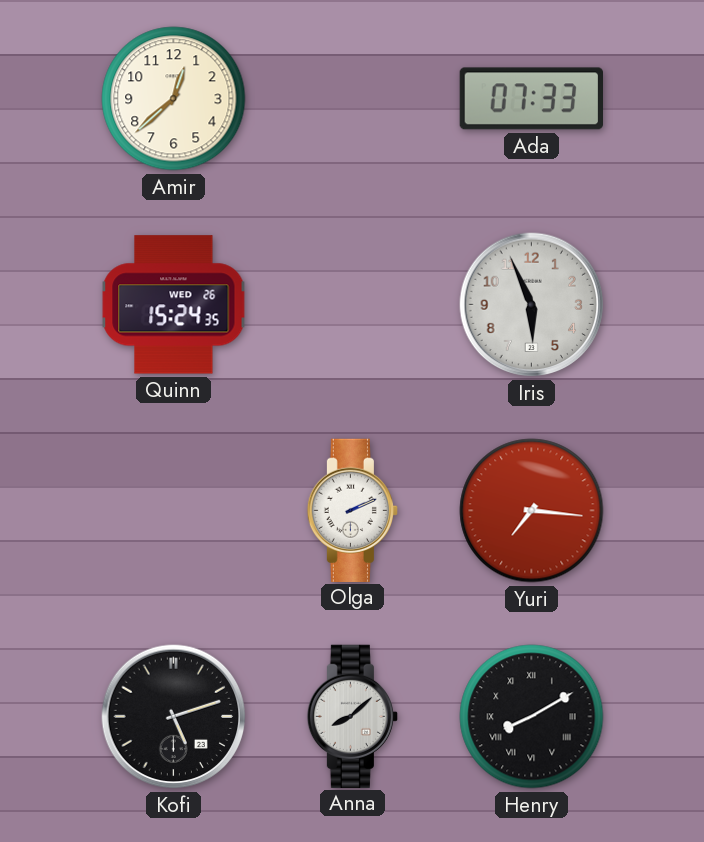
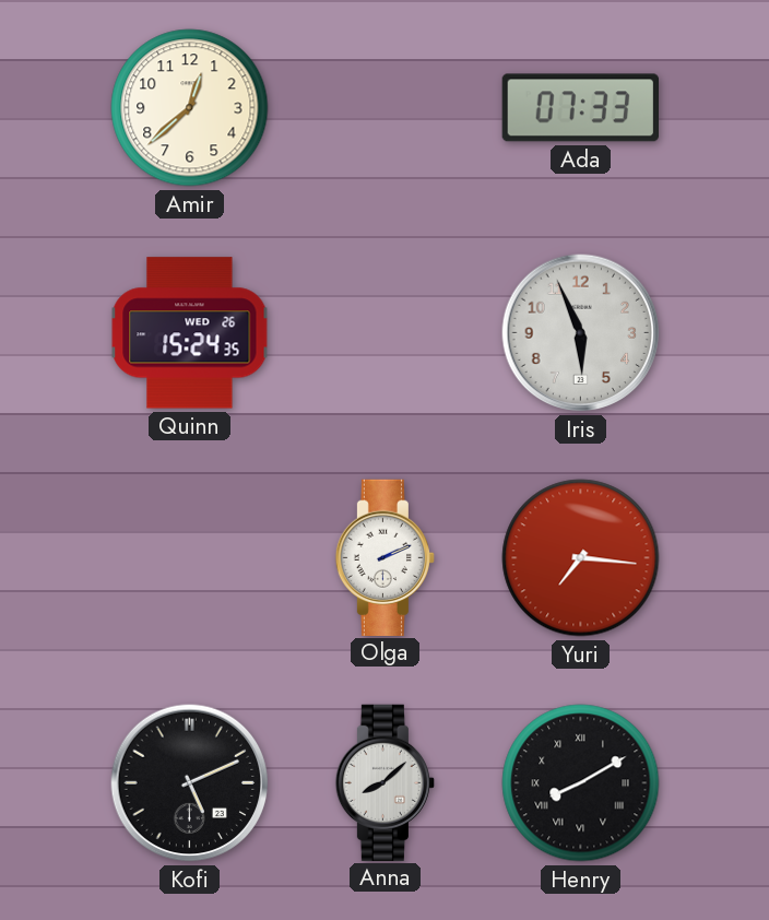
Kofi: 5:12 -> 5:11
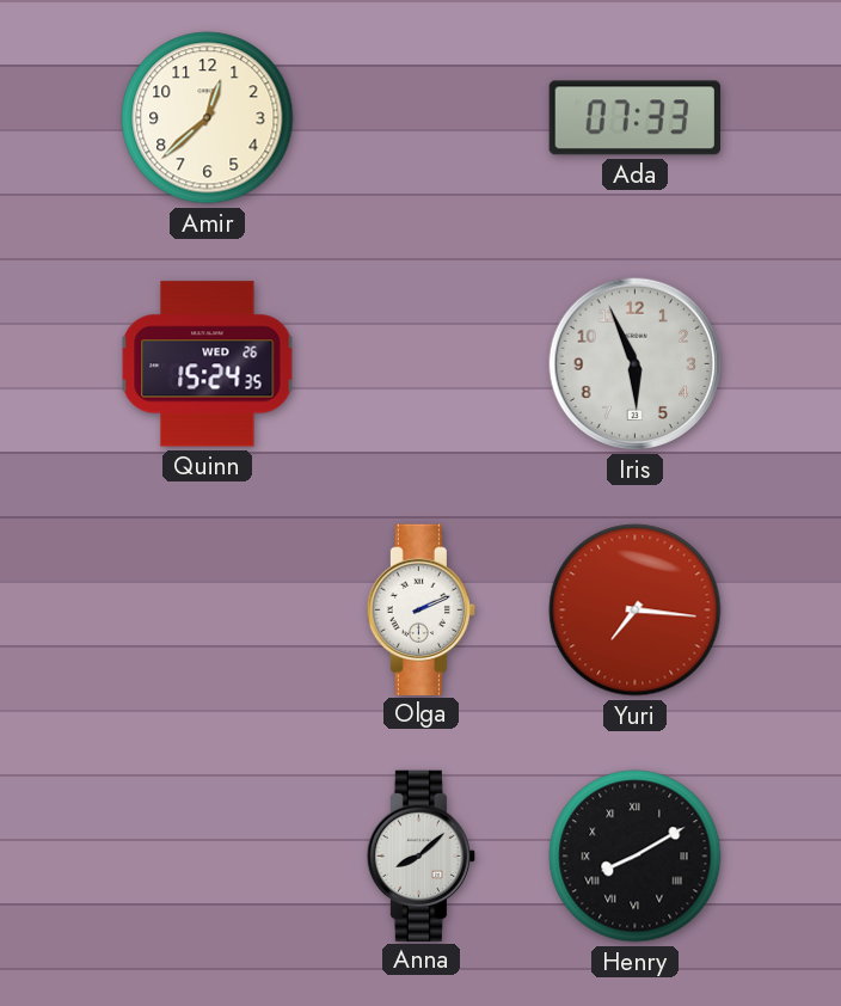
Kofi: 5:11 -> none
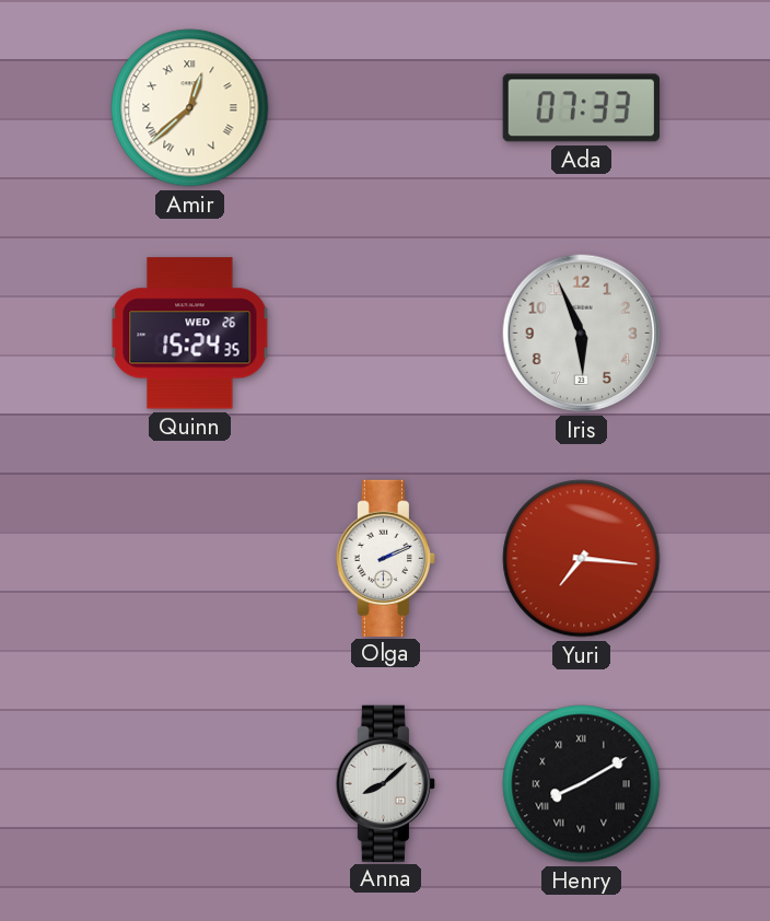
Amir numerals: Arabic -> Roman
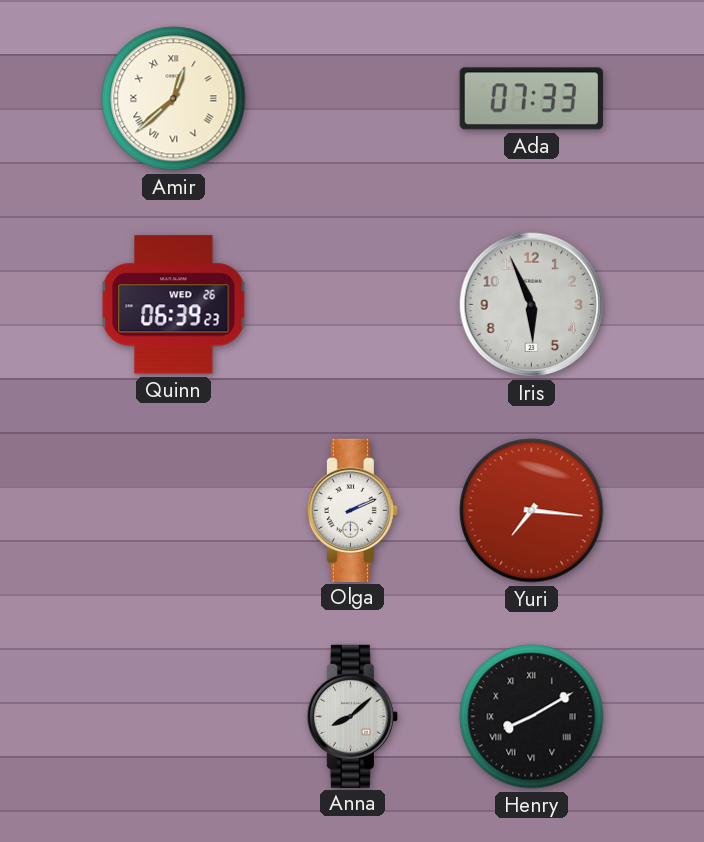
Quinn: 15:24 -> 06:39
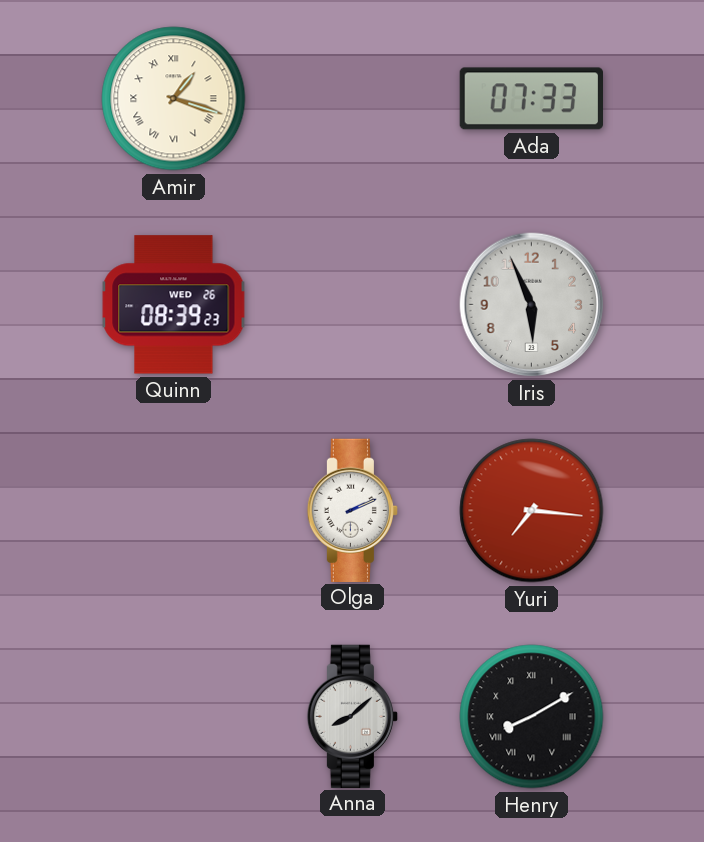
Amir: 12:38 -> 1:18
Quinn: 06:39 -> 08:39
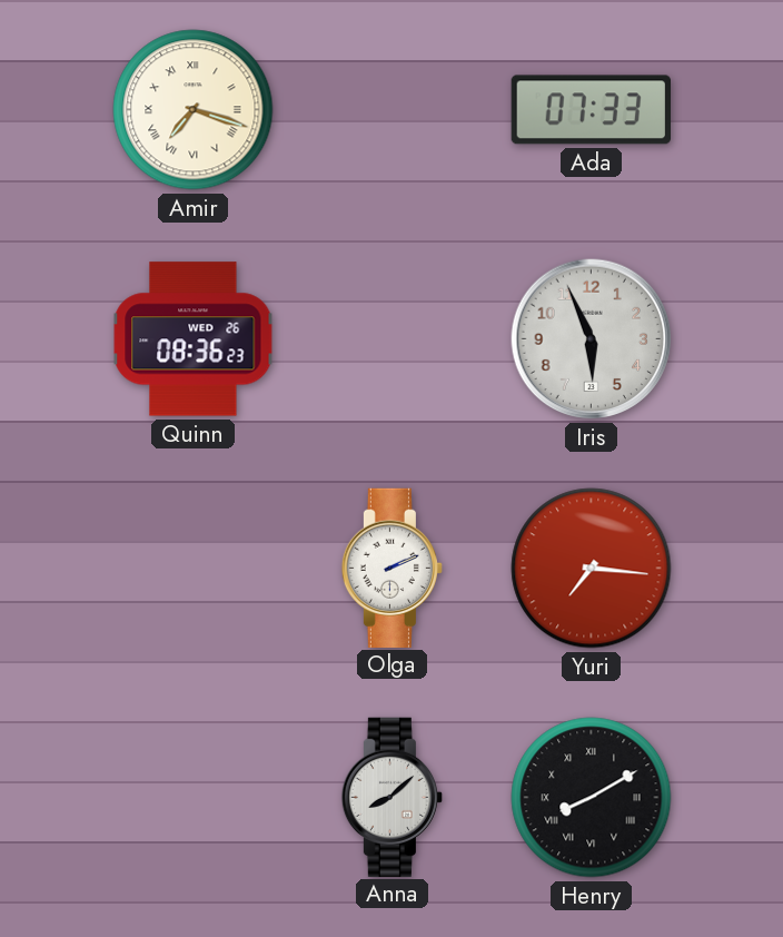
Amir: 1:18 -> 7:18
Quinn: 08:39 -> 08:36
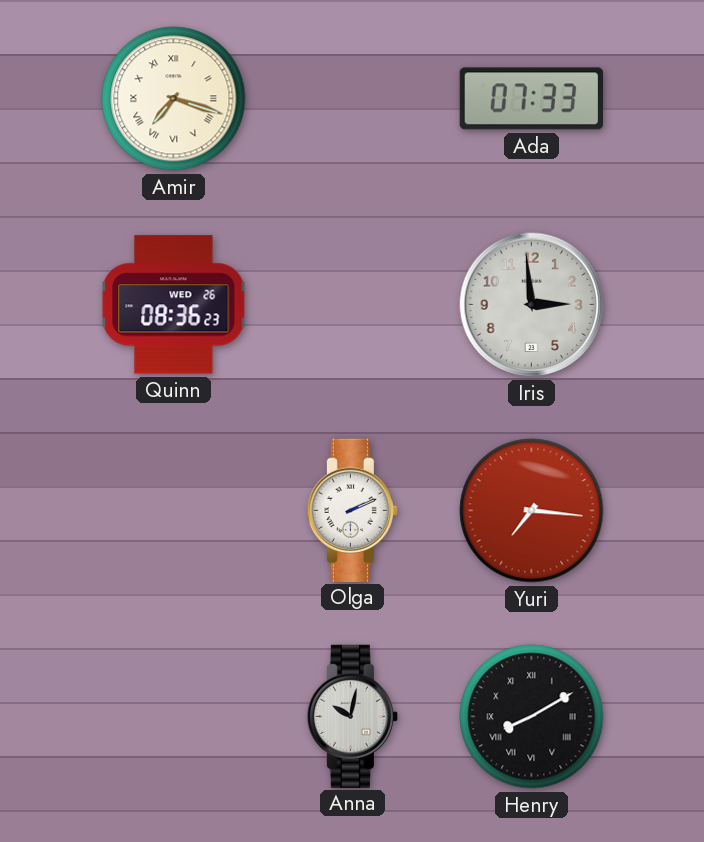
Iris: 5:56 -> 2:59
Anna: 8:08 -> 10:02
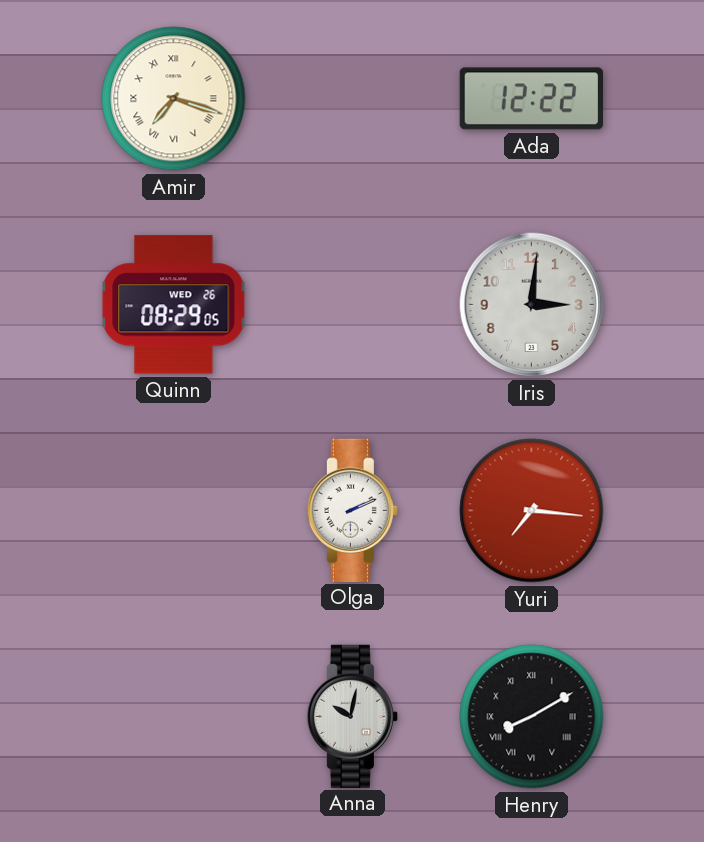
Ada: 07:33 -> 12:22
Quinn: 08:36 -> 08:29
Iris: 2:59 -> 3:01
